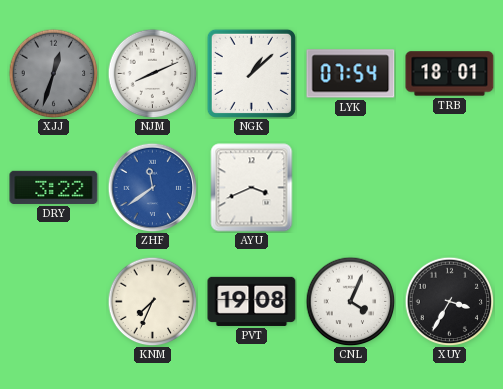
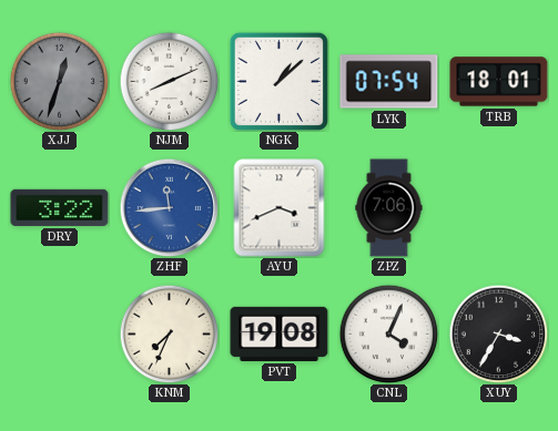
ZHF: 11:39 -> 11:44
ZPZ: none -> 7:06
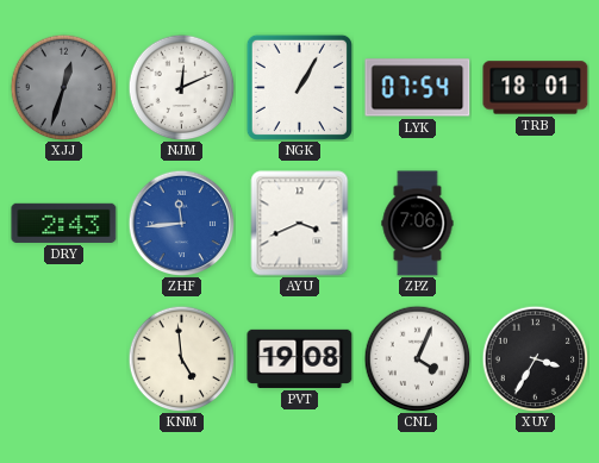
NJM: 8:11 -> 12:11
NGK: 1:08 -> 1:05
DRY: 3:22 -> 2:43
KNM: 7:34 -> 4:59
